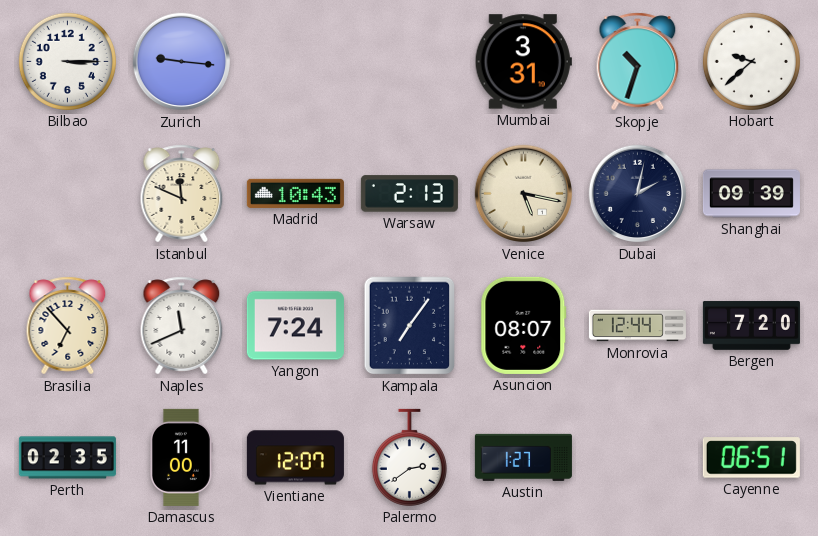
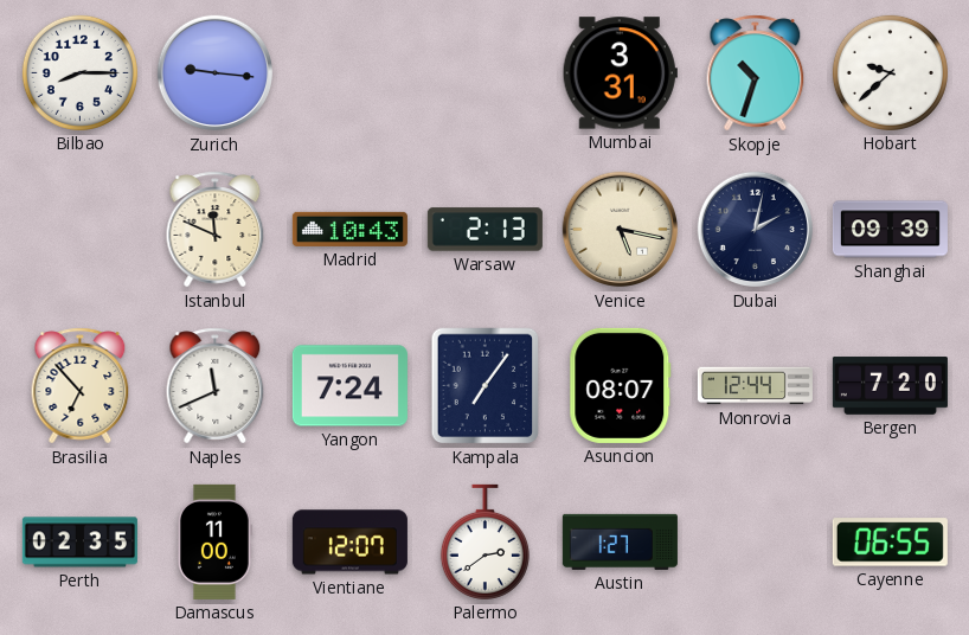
Bilbao: 3:15 -> 8:15
Cayenne: 06:51 -> 06:55
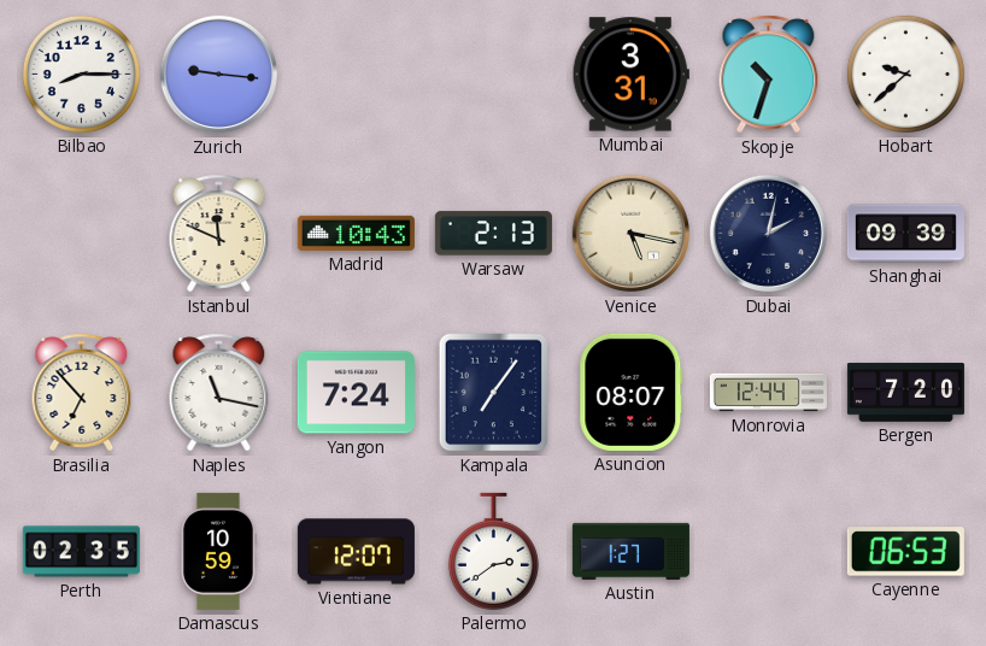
Naples: 11:41 -> 11:17
Damascus: 11:00 -> 10:59
Cayenne: 06:55 -> 06:53
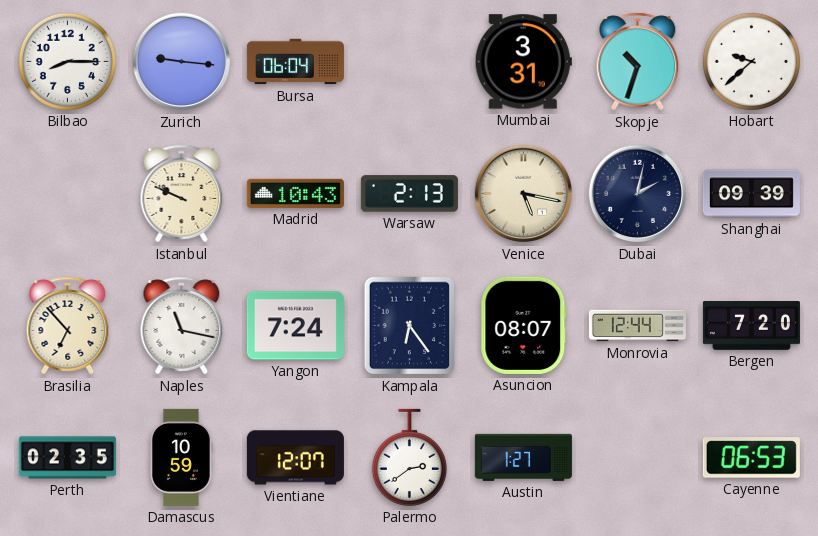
Bursa: none -> 06:04
Istanbul: 11:49 -> 9:49
Kampala: 7:06 -> 6:24
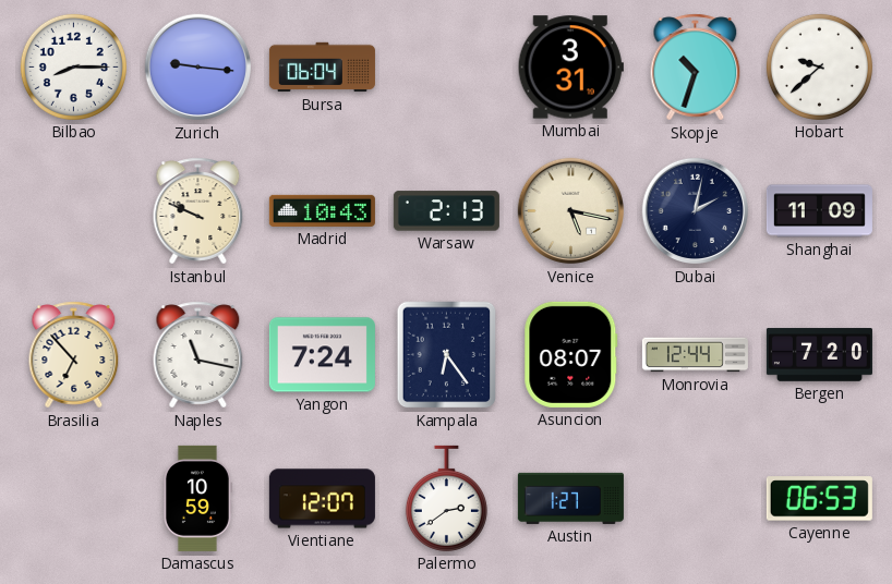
Shanghai: 09:39 -> 11:09
Perth: 02:35 -> none
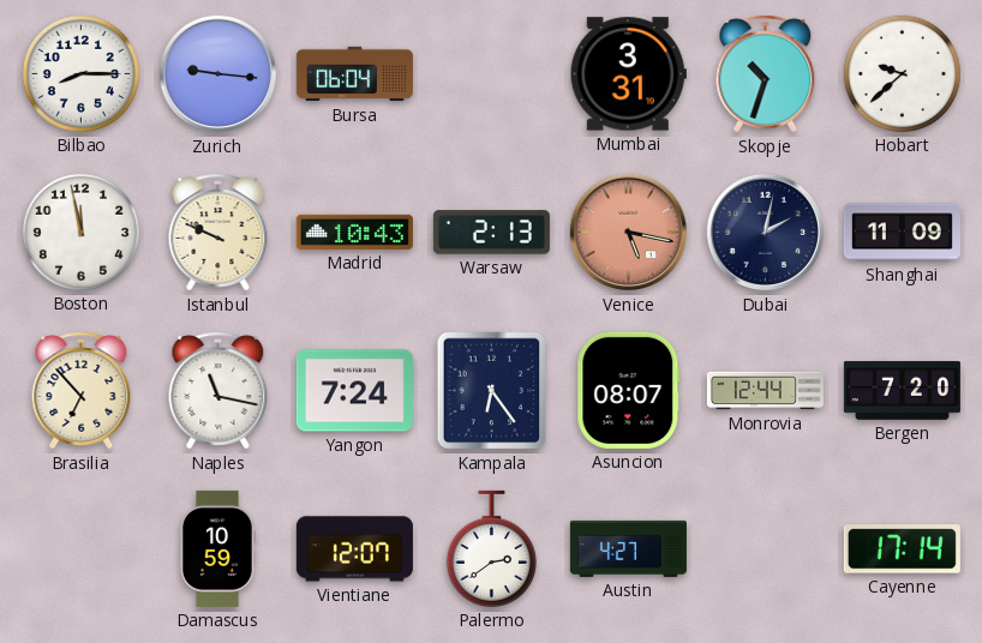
Boston: none -> 11:58
Venice dial: cream -> salmon
Austin: 1:27 -> 4:27
Cayenne: 06:53 -> 17:14
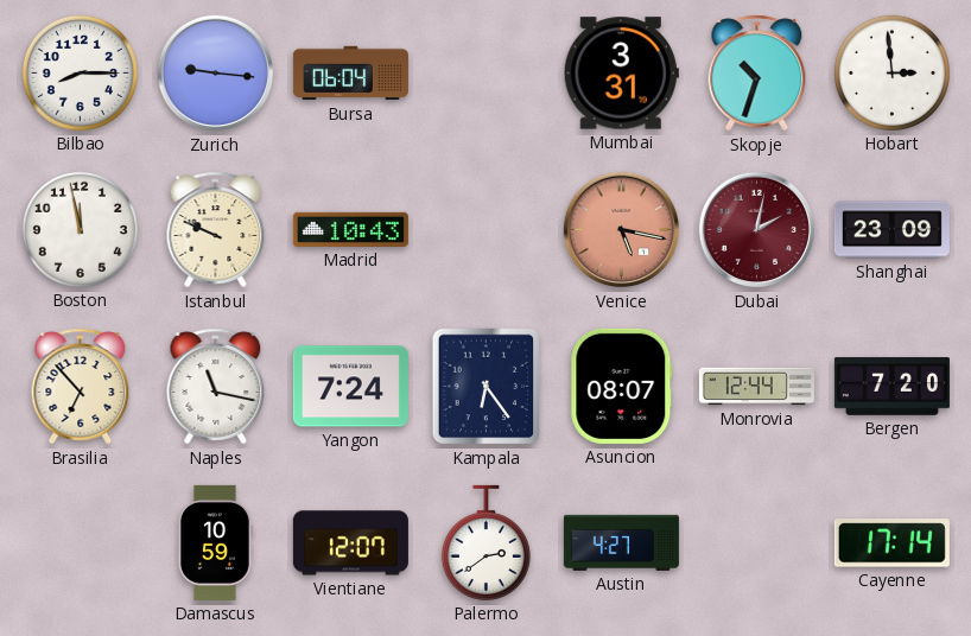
Hobart: 9:38 -> 2:59
Warsaw: 2:13 -> none
Dubai dial: navy -> burgundy
Shanghai: 11:09 -> 23:09
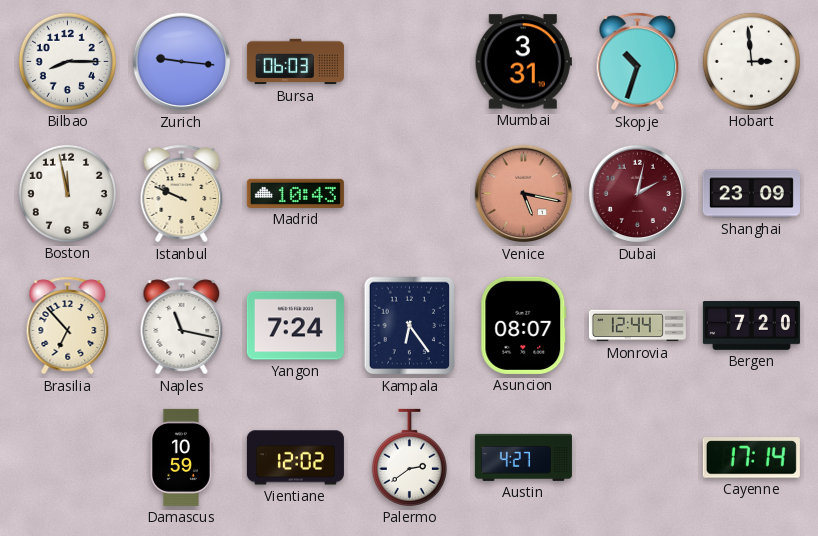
Bursa: 06:04 -> 06:03
Vientiane: 12:07 -> 12:02
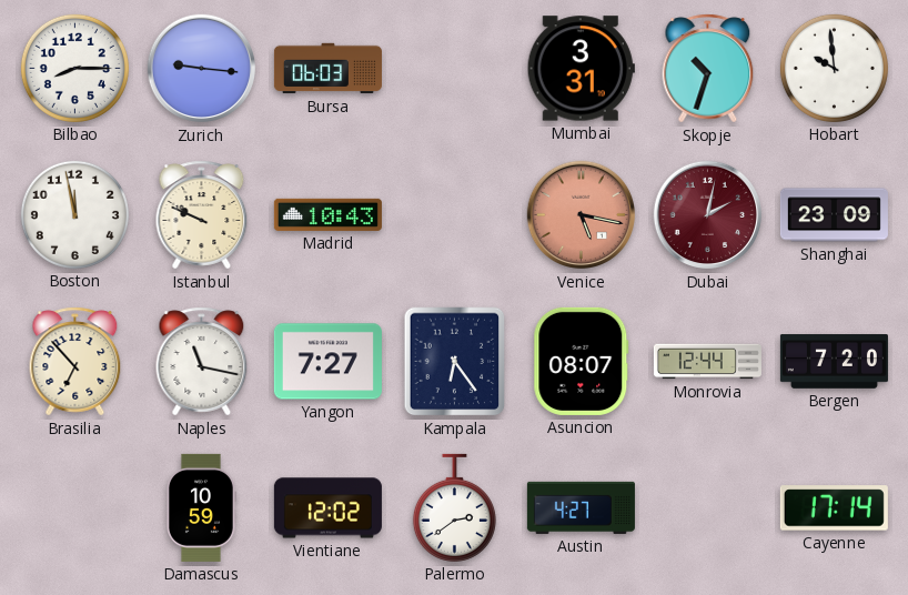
Hobart: 2:59 -> 9:59
Yangon: 7:24 -> 7:27
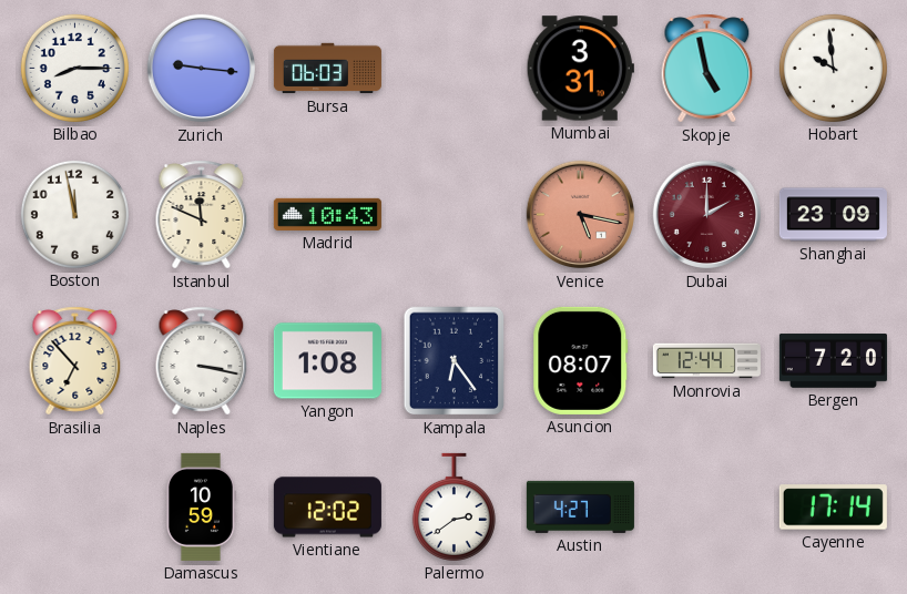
Skopje: 10:33 -> 4:58
Istanbul: 9:49 -> 11:49
Dubai: 2:02 -> 2:00
Naples: 11:17 -> 3:17
Yangon: 7:27 -> 1:08
